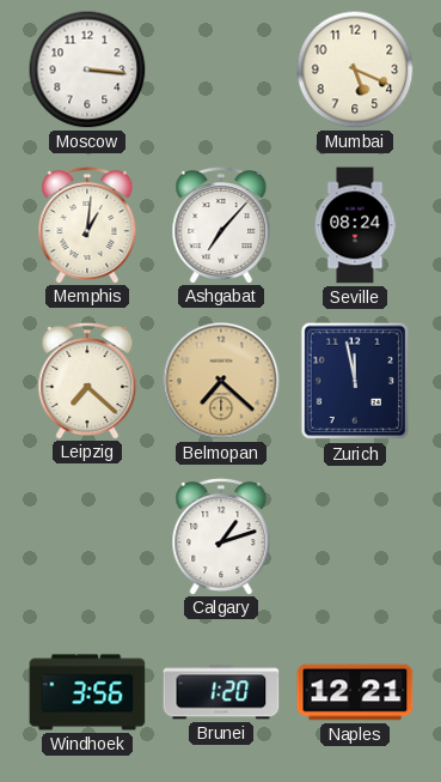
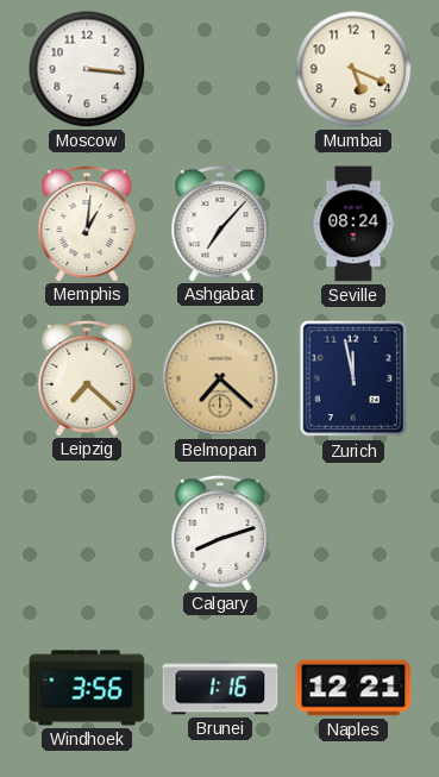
Calgary: 1:12 -> 8:12
Brunei: 1:20 -> 1:16
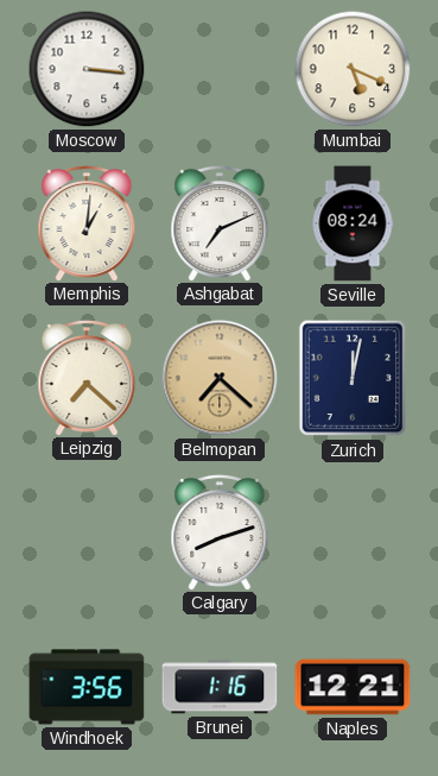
Ashgabat: 7:07 -> 7:11
Zurich: 11:58 -> 12:02
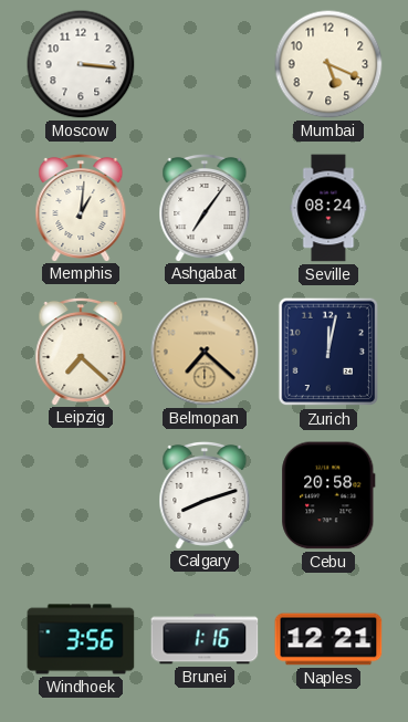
Ashgabat: 7:11 -> 7:06
Cebu: none -> 20:58
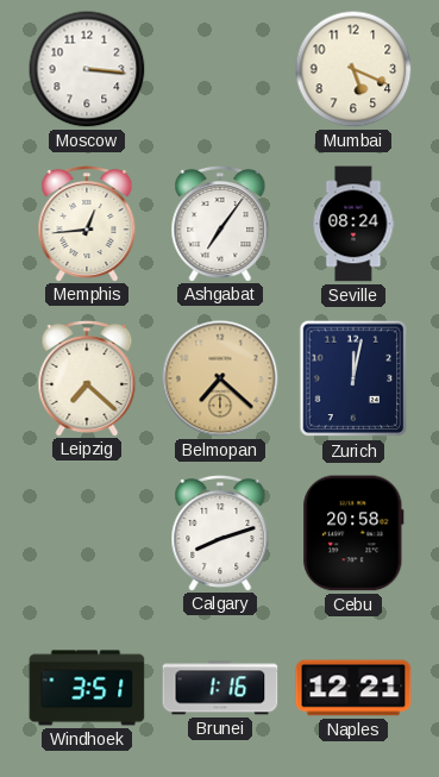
Memphis: 1:01 -> 12:44
Windhoek: 3:56 -> 3:51
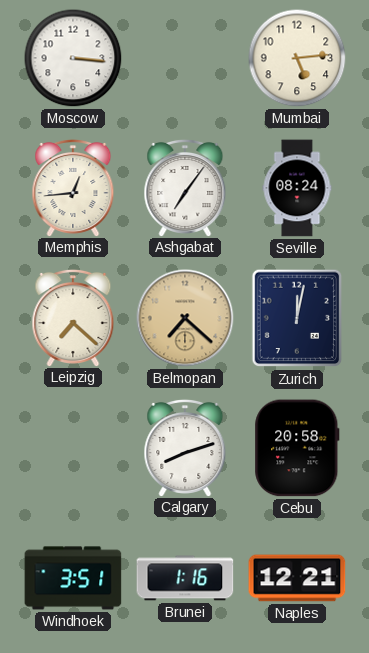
Mumbai: 5:19 -> 5:14
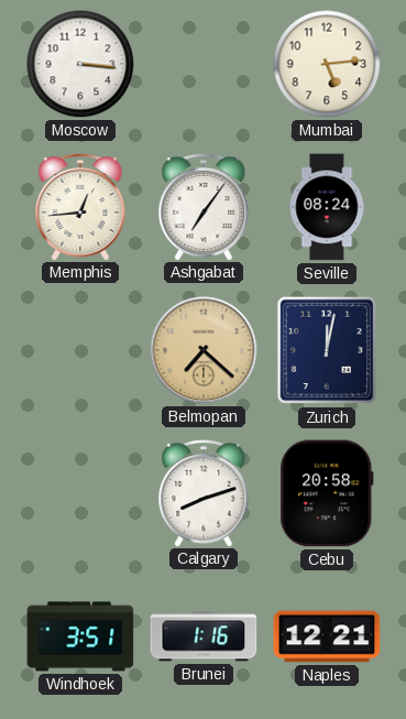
Leipzig: 7:22 -> none
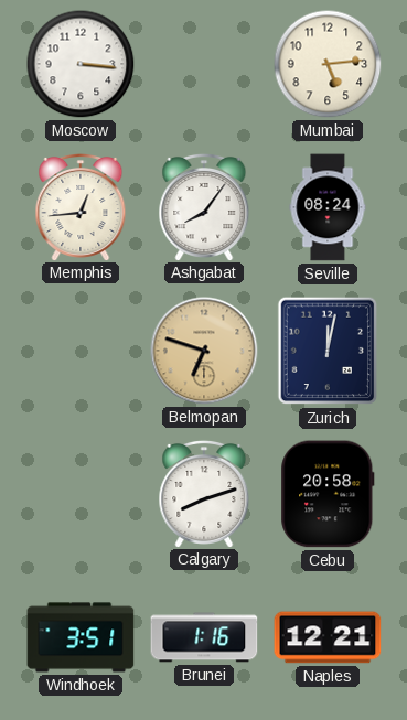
Ashgabat: 7:06 -> 8:06
Belmopan: 7:22 -> 6:48
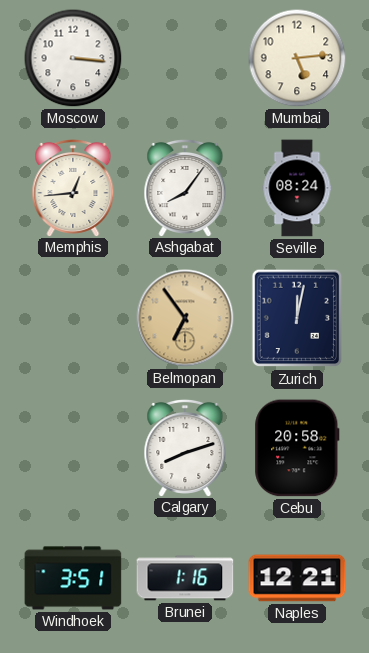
Belmopan: 6:48 -> 6:54
